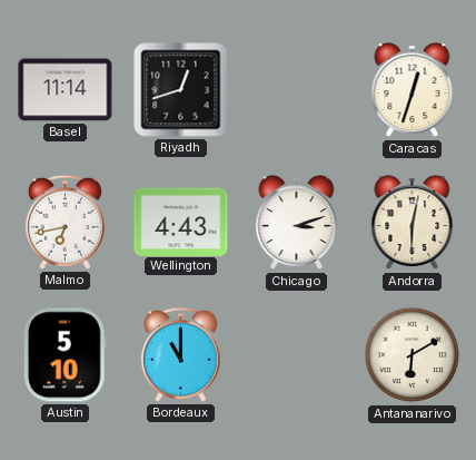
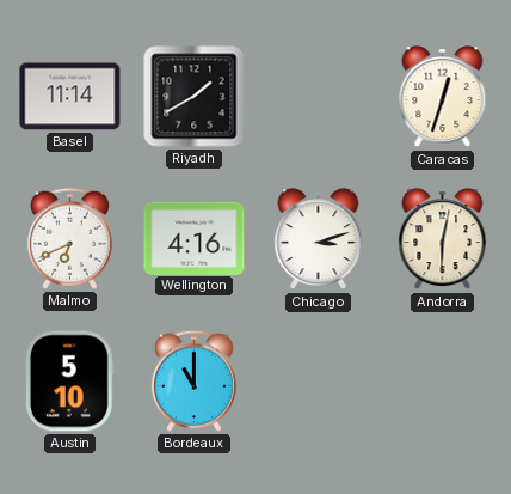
Riyadh: 12:42 -> 1:40
Malmo: 6:43 -> 6:41
Wellington: 4:43 -> 4:16
Antananarivo: 6:10 -> none
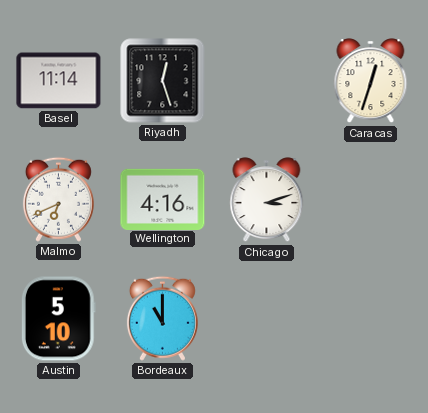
Riyadh: 1:40 -> 12:27
Andorra: 6:02 -> none
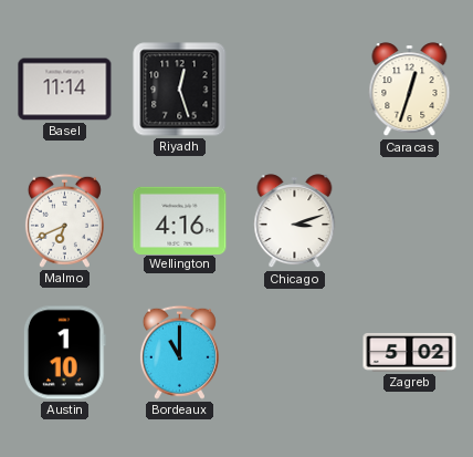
Austin: 5:10 -> 1:10
Zagreb: none -> 5:02
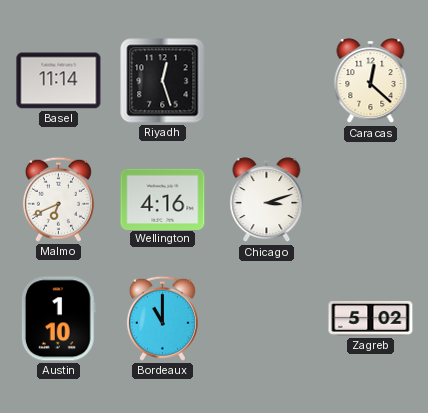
Caracas: 12:33 -> 12:22
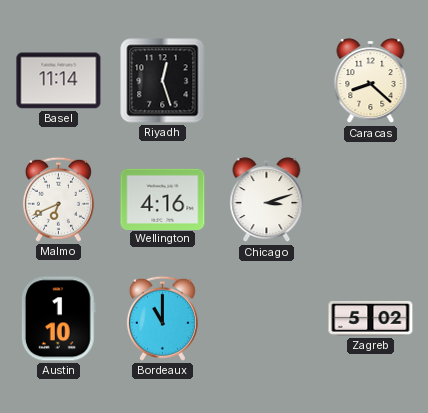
Caracas: 12:22 -> 8:22
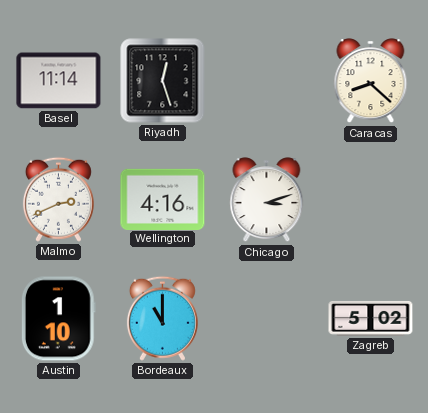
Malmo: 6:41 -> 2:41
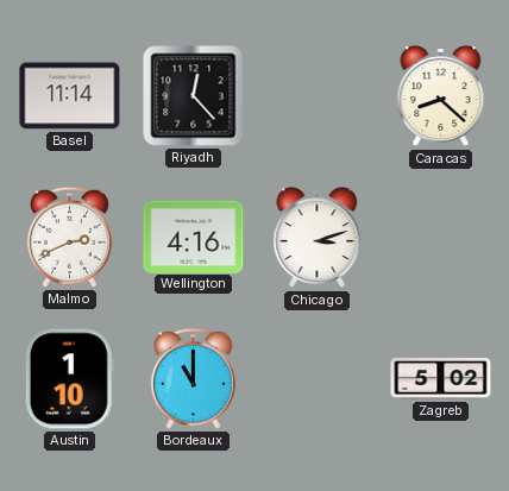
Riyadh: 12:27 -> 12:23
